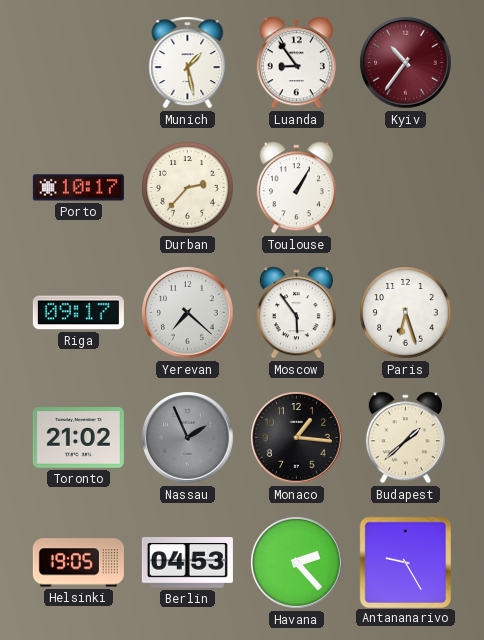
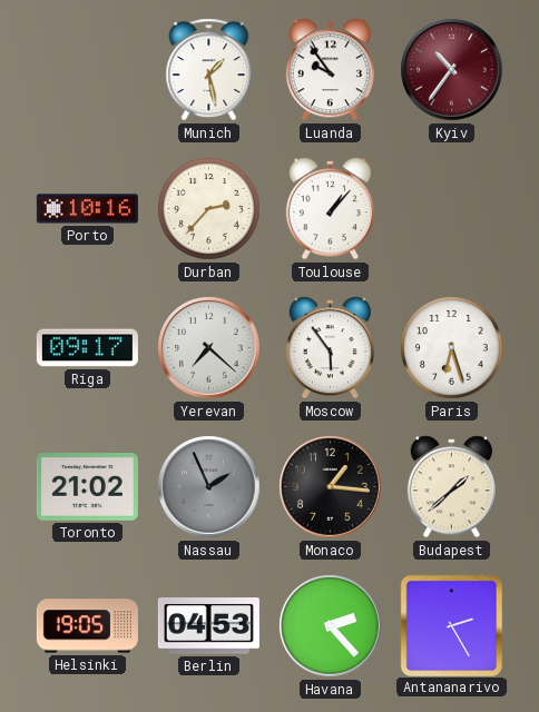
Luanda: 8:54 -> 9:54
Porto: 10:17 -> 10:16
Toulouse: 1:05 -> 1:07
Antananarivo: 9:25 -> 2:25
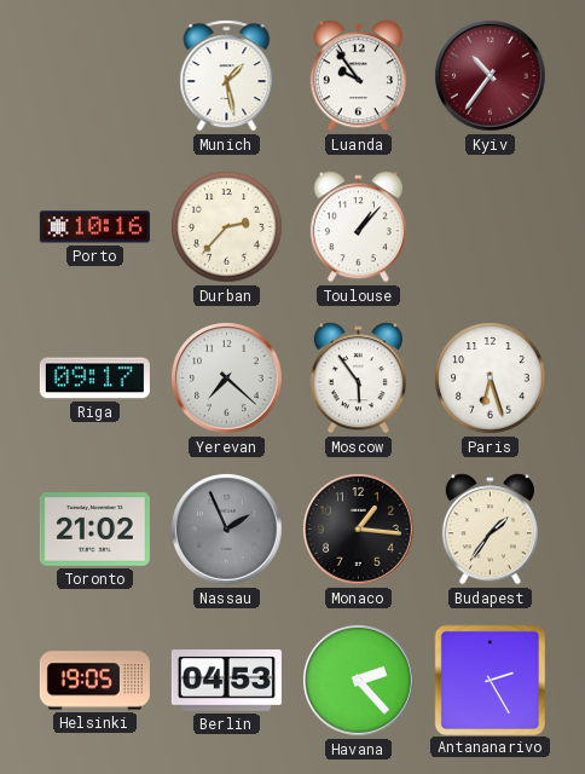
Budapest: 1:38 -> 1:36
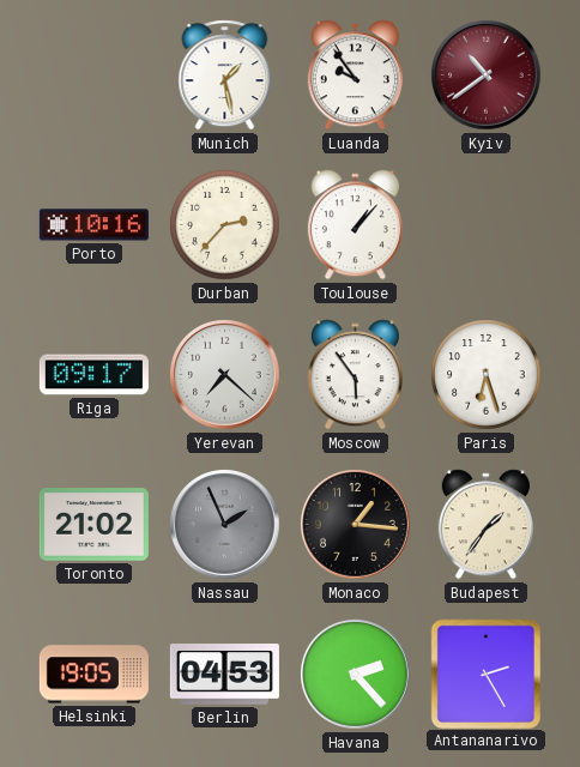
Kyiv: 10:36 -> 10:39
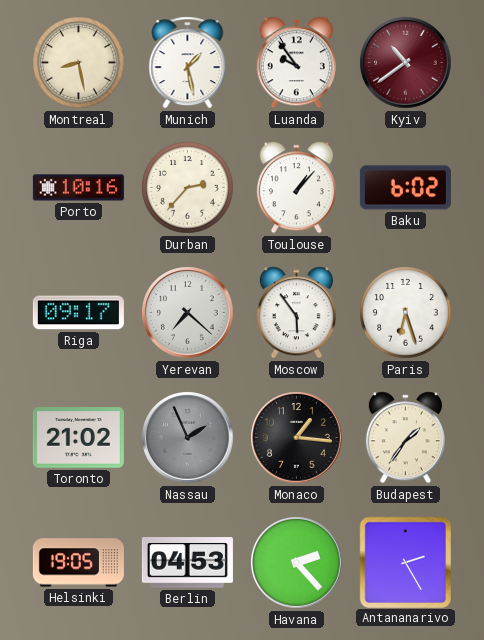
Montreal: none -> 8:28
Baku: none -> 6:02
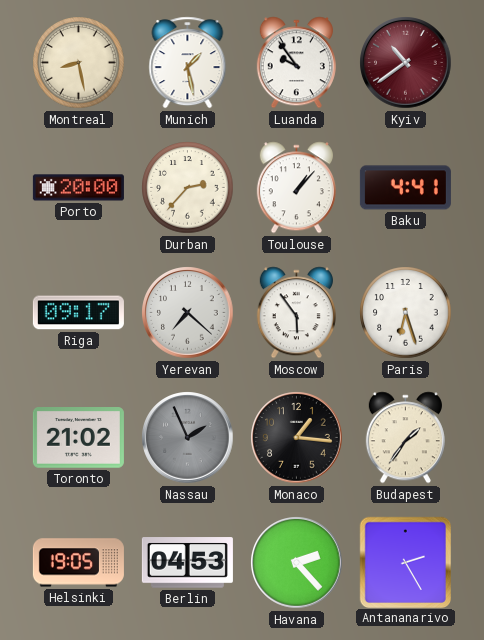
Porto: 10:16 -> 20:00
Baku: 6:02 -> 4:41
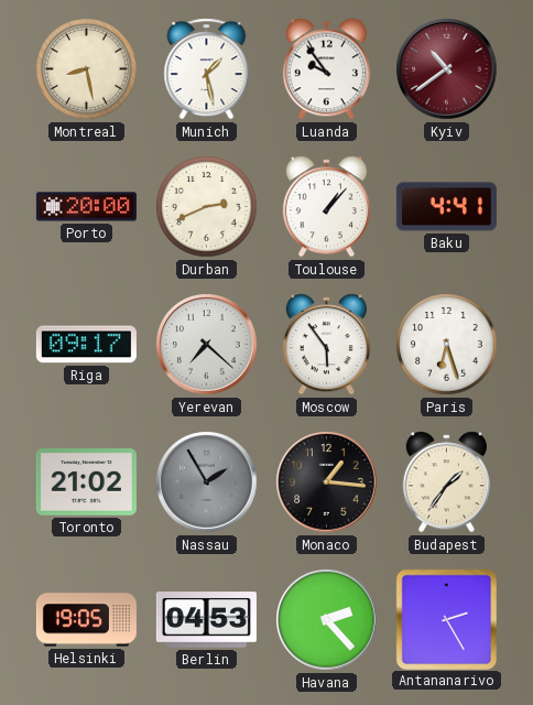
Durban: 2:37 -> 2:41
Nassau: 1:56 -> 1:55
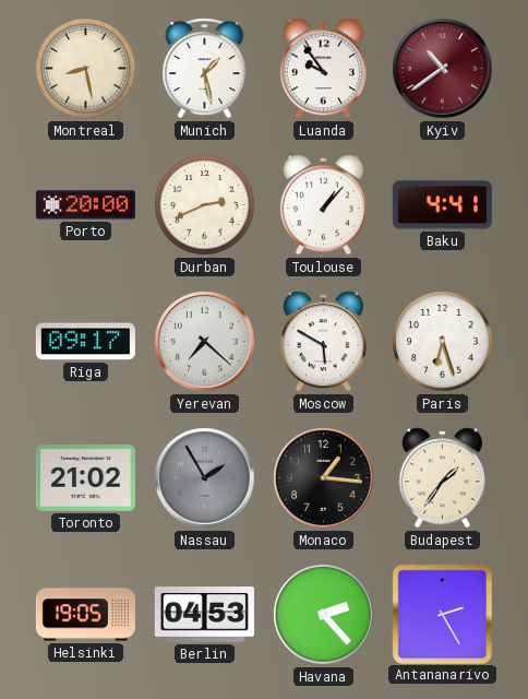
Moscow: 5:54 -> 5:50
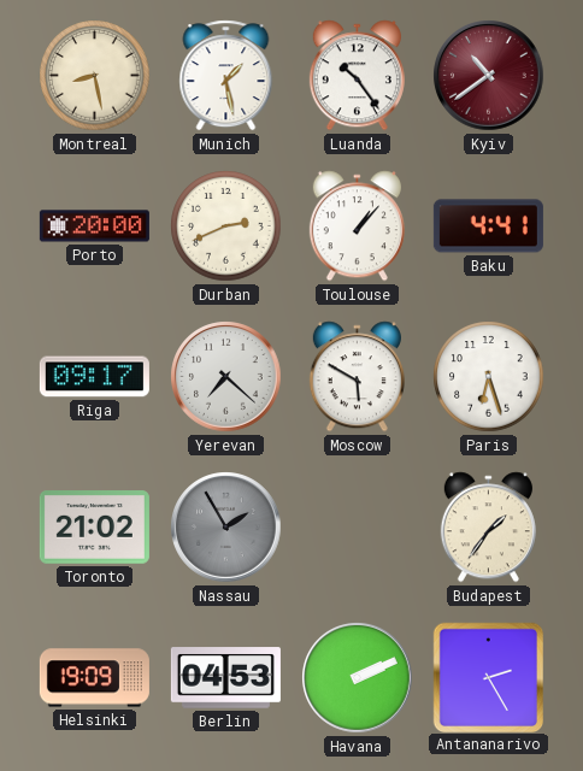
Luanda: 9:54 -> 10:24
Monaco: 1:16 -> none
Helsinki: 19:05 -> 19:09
Havana: 2:23 -> 2:11
